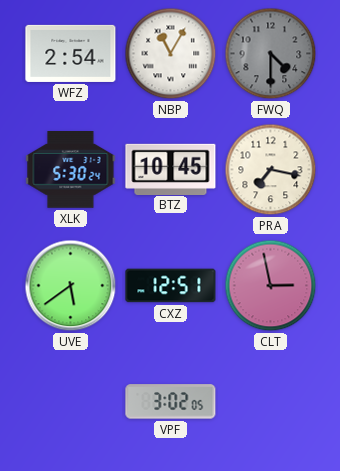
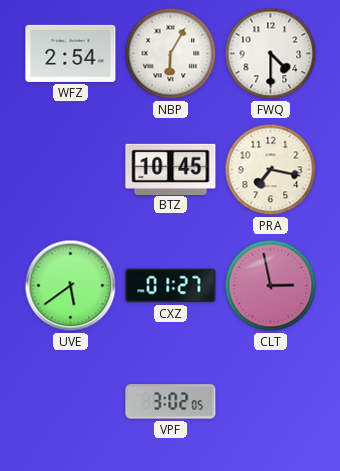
NBP: 11:05 -> 6:05
FWQ dial: grey -> white
XLK: 5:30 -> none
CXZ: 12:51 -> 01:27
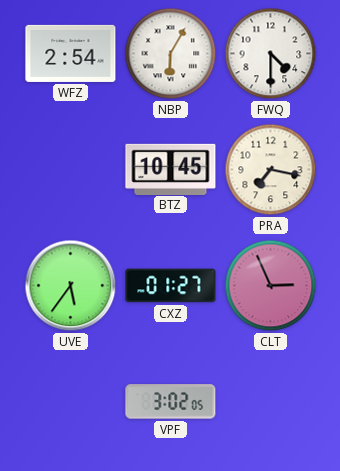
UVE: 5:39 -> 5:36
CLT: 2:58 -> 2:56
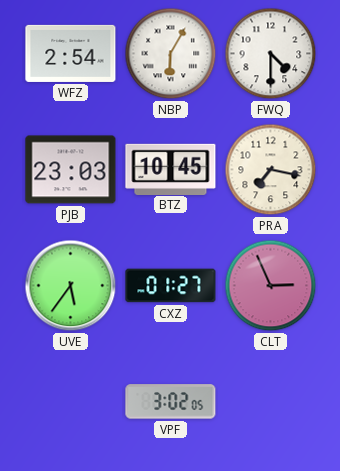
PJB: none -> 23:03
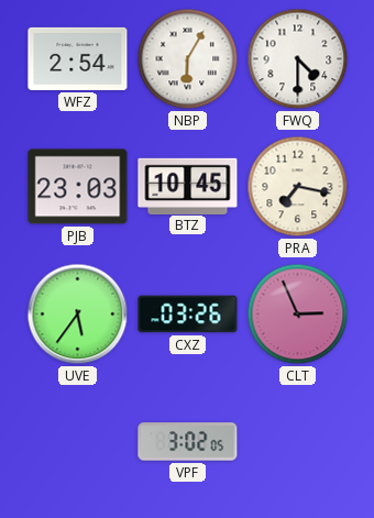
CXZ: 01:27 -> 03:26
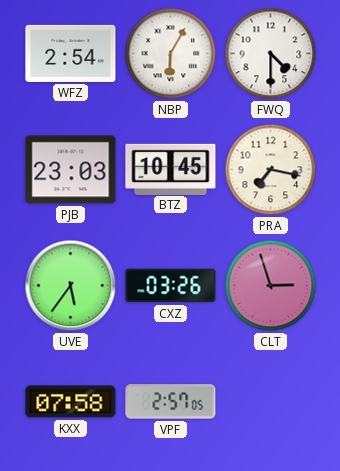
CLT: 2:56 -> 2:57
KXX: none -> 07:58
VPF: 3:02 -> 2:57
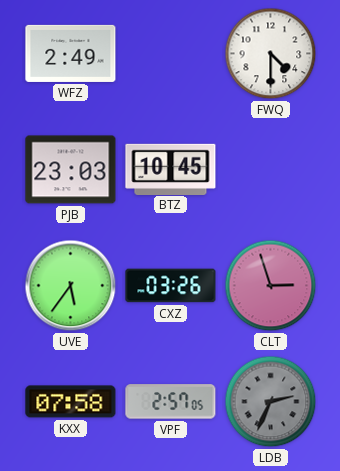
WFZ: 2:54 -> 2:49
NBP: 6:05 -> none
PRA: 7:17 -> none
LDB: none -> 2:34
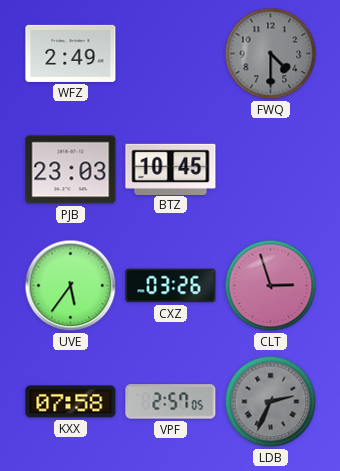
FWQ dial: white -> grey
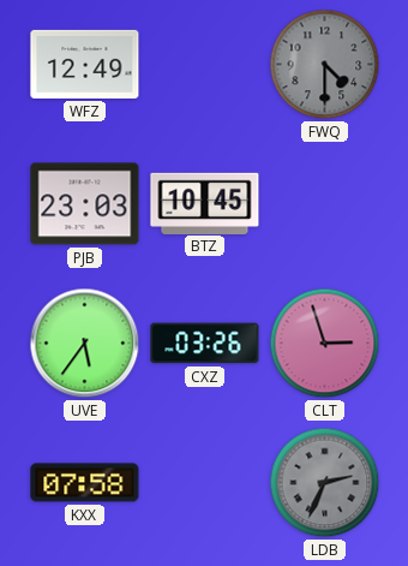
WFZ: 2:49 -> 12:49
VPF: 2:57 -> none
